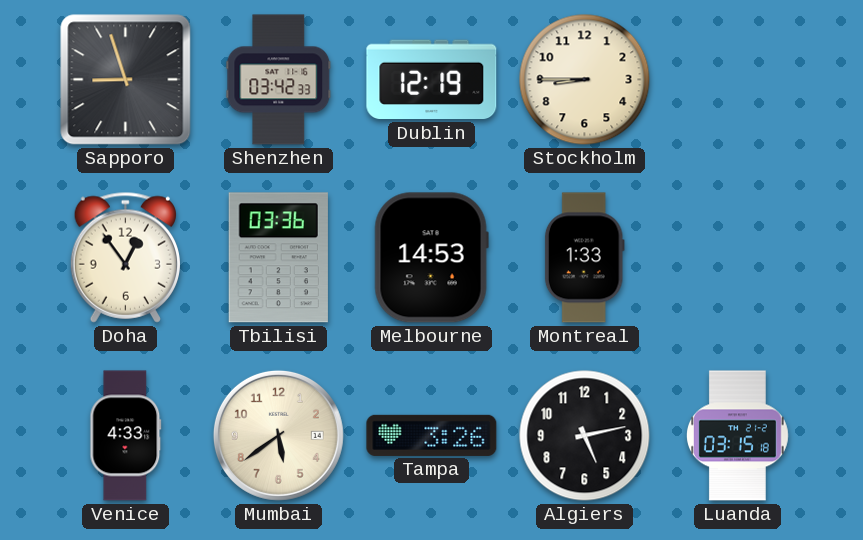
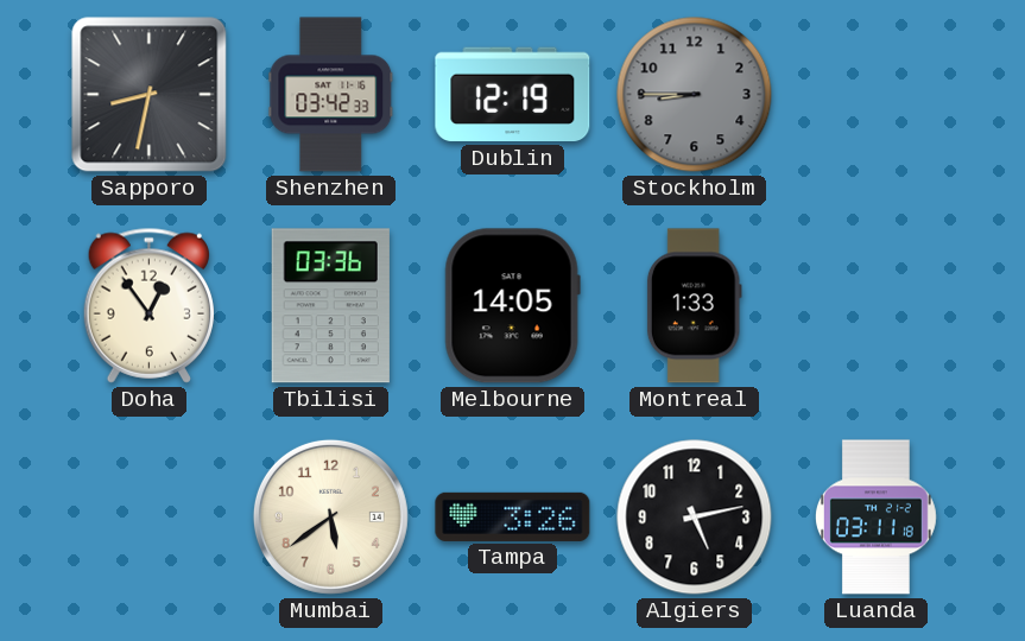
Sapporo: 8:57 -> 8:32
Stockholm dial: cream -> grey
Melbourne: 14:53 -> 14:05
Venice: 4:33 -> none
Luanda: 03:15 -> 03:11
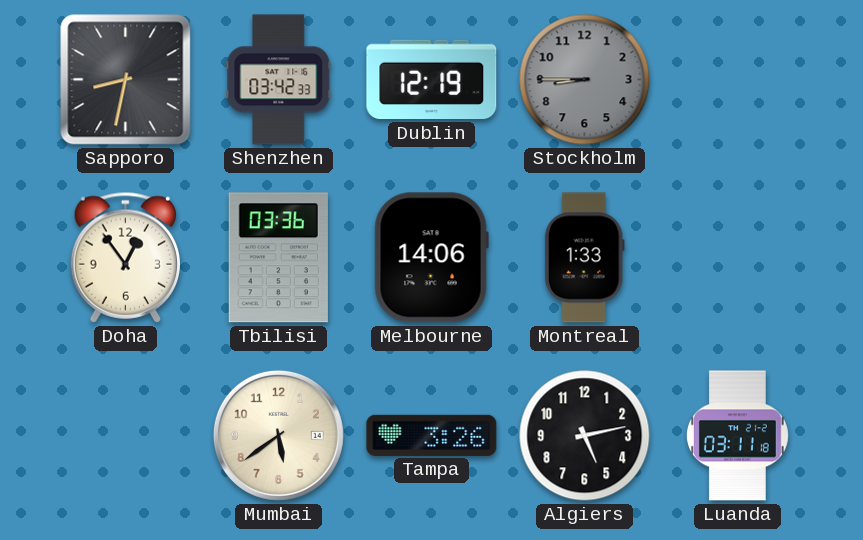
Melbourne: 14:05 -> 14:06
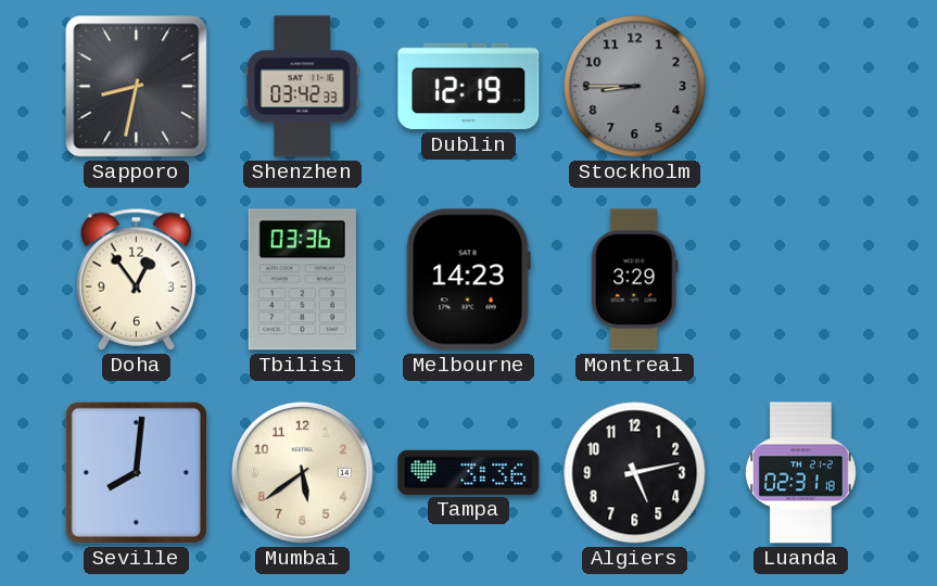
Melbourne: 14:06 -> 14:23
Montreal: 1:33 -> 3:29
Seville: none -> 8:01
Tampa: 3:26 -> 3:36
Luanda: 03:11 -> 02:31
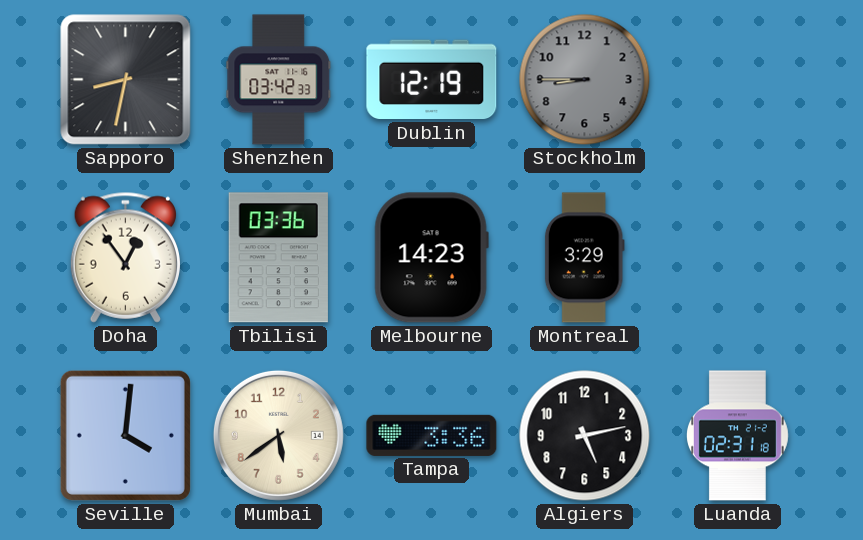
Seville: 8:01 -> 4:01
